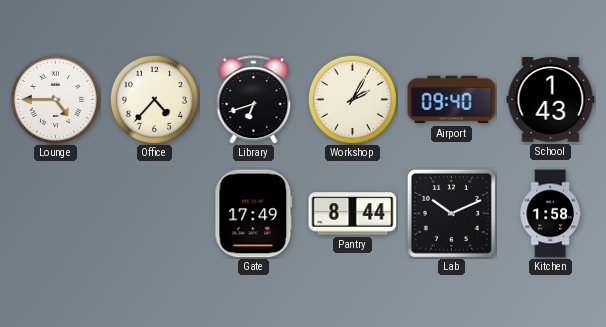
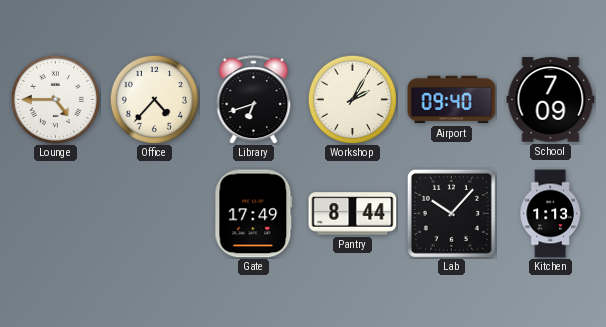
School: 1:43 -> 7:09
Lab: 10:11 -> 10:07
Kitchen: 1:58 -> 1:13
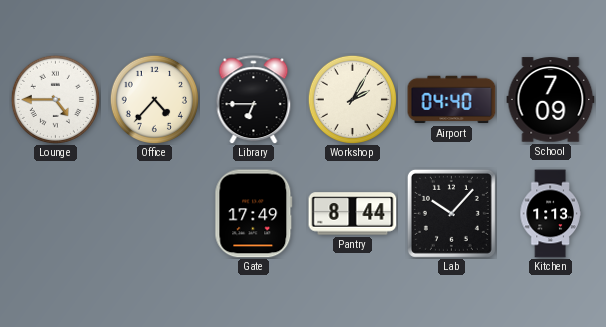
Library: 6:42 -> 6:45
Airport: 09:40 -> 04:40
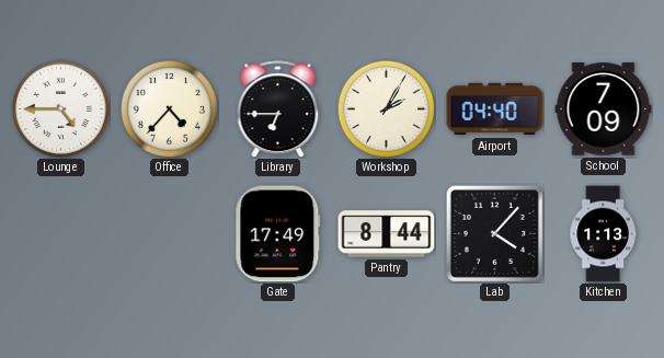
Lab: 10:07 -> 4:07
